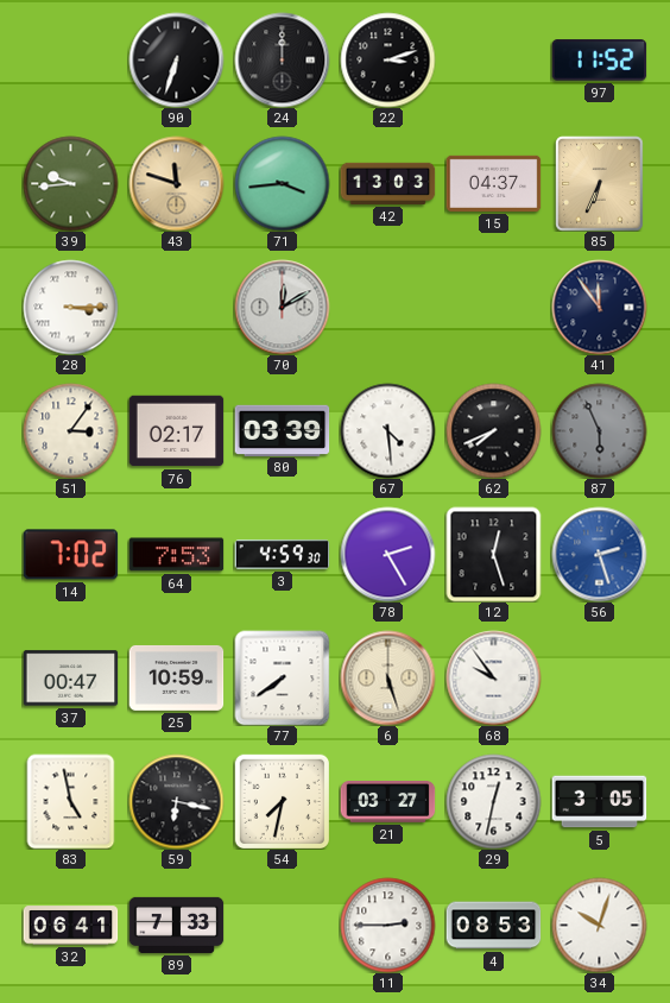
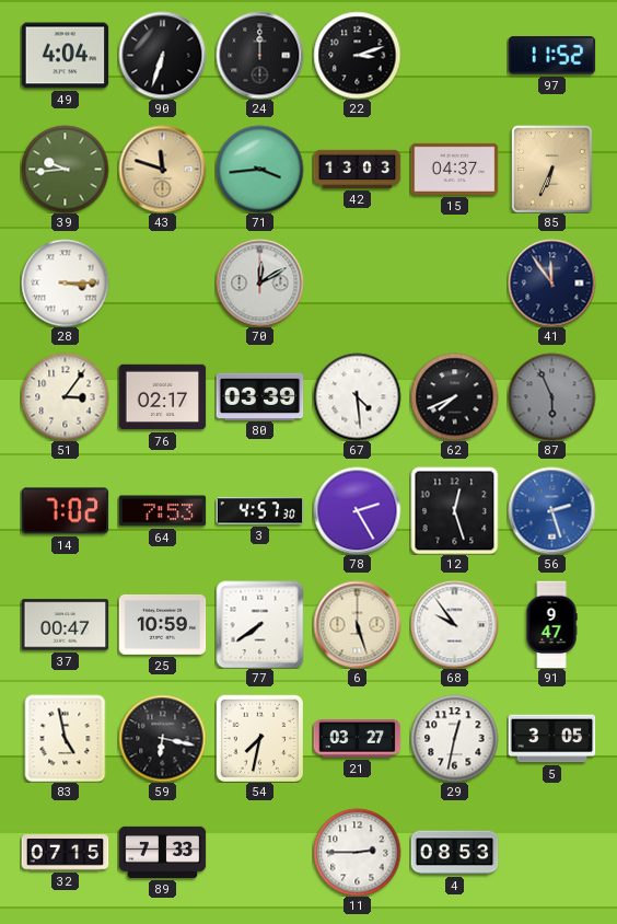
49: none -> 4:04
3: 4:59 -> 4:57
91: none -> 9:47
32: 06:41 -> 07:15
34: 10:03 -> none
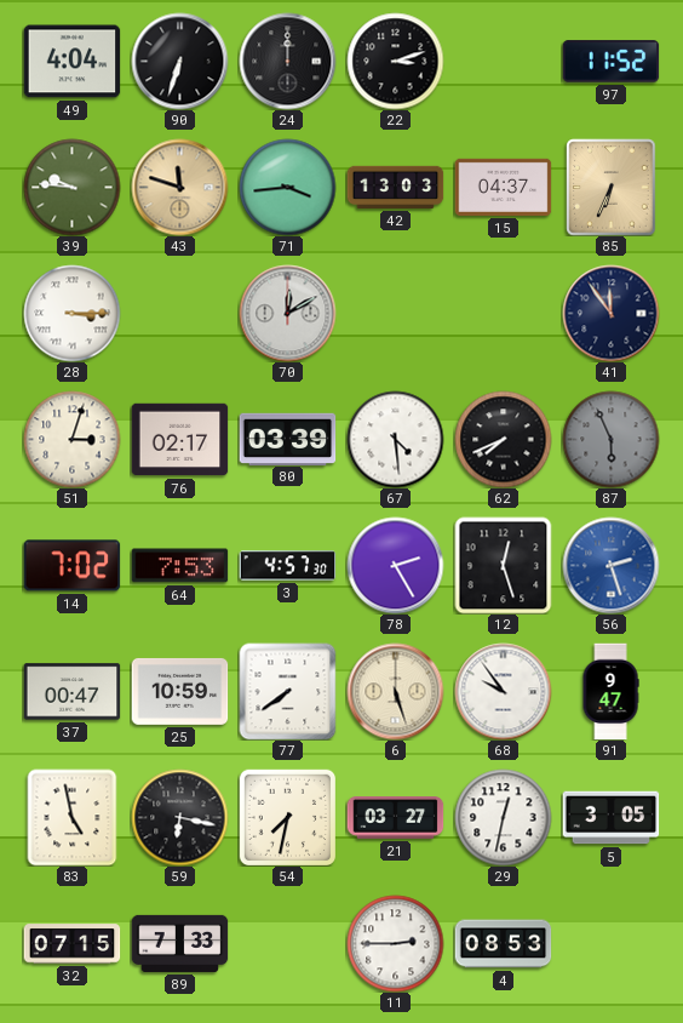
39: 9:44 -> 9:46
51: 3:06 -> 3:03
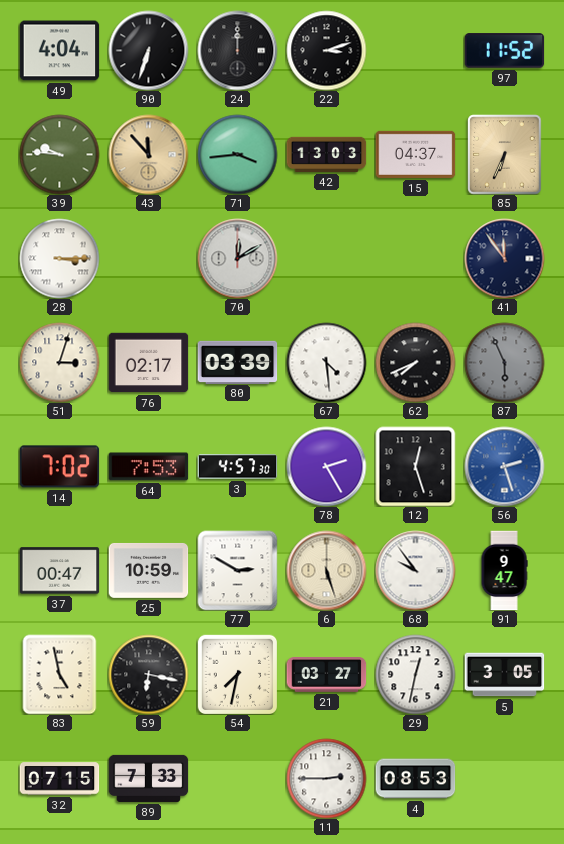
43: 11:48 -> 11:53
77: 7:39 -> 2:50
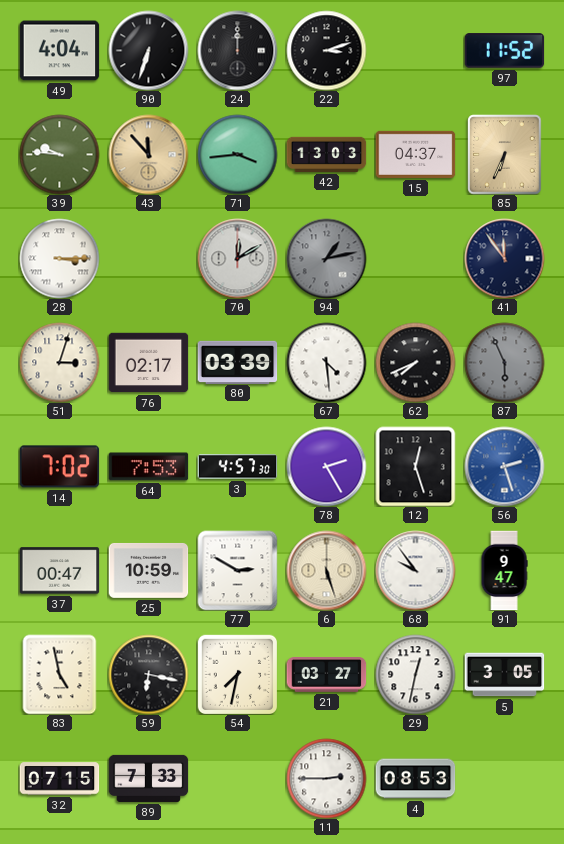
94: none -> 1:13
